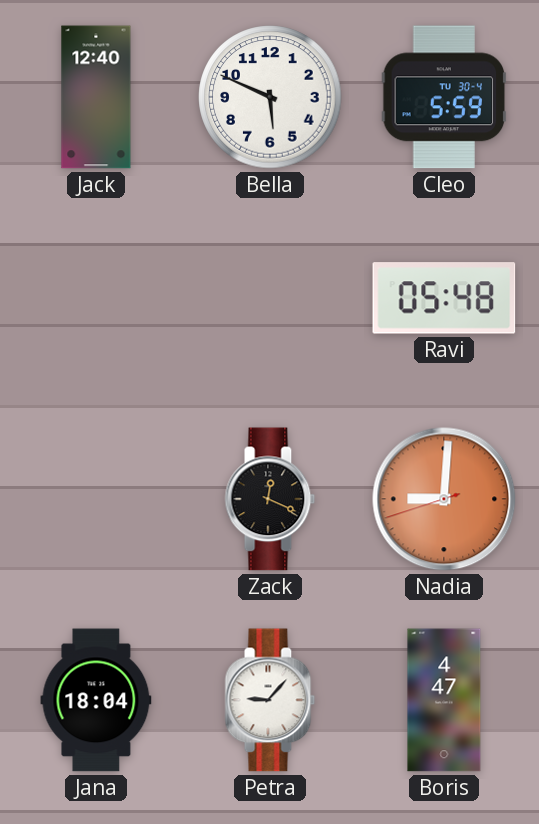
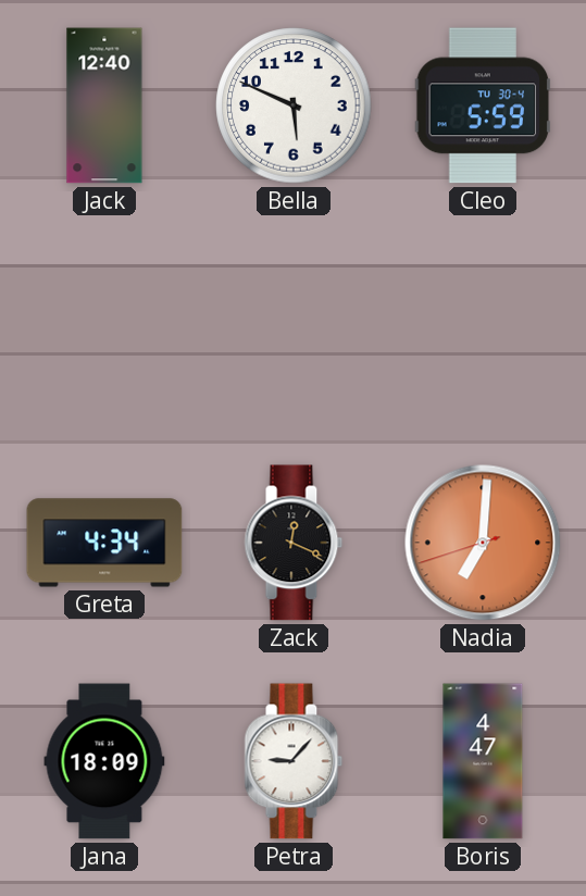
Ravi: 05:48 -> none
Greta: none -> 4:34
Nadia: 9:00 -> 7:00
Jana: 18:04 -> 18:09
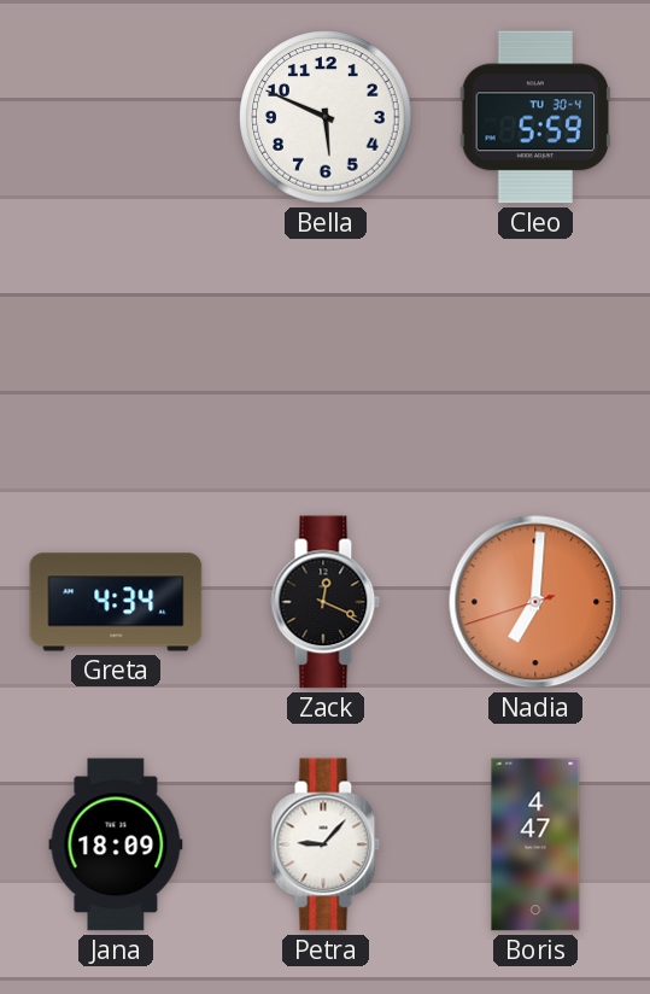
Jack: 12:40 -> none
